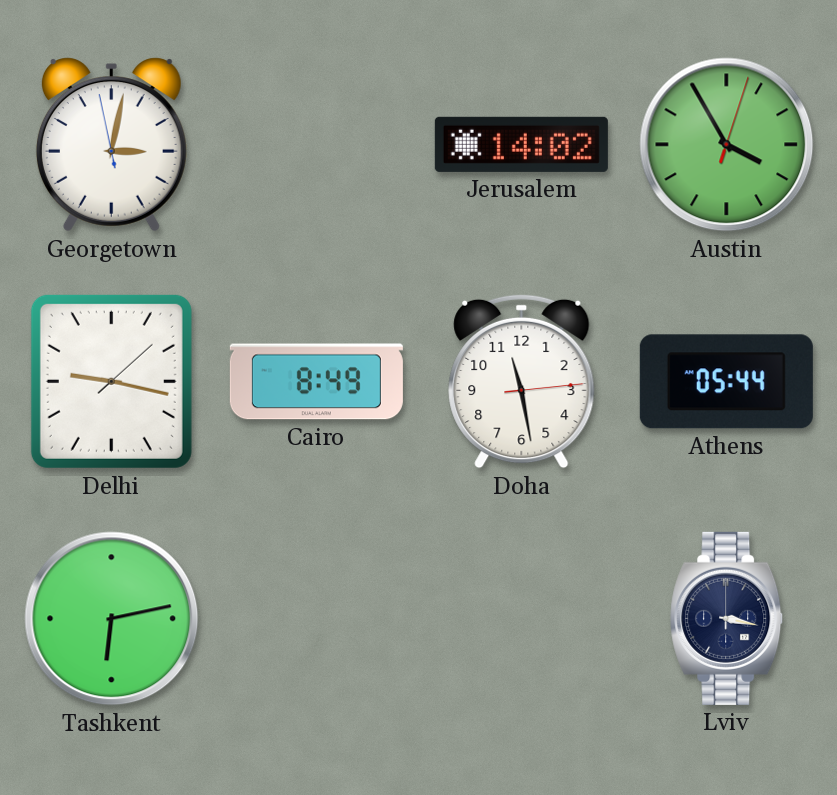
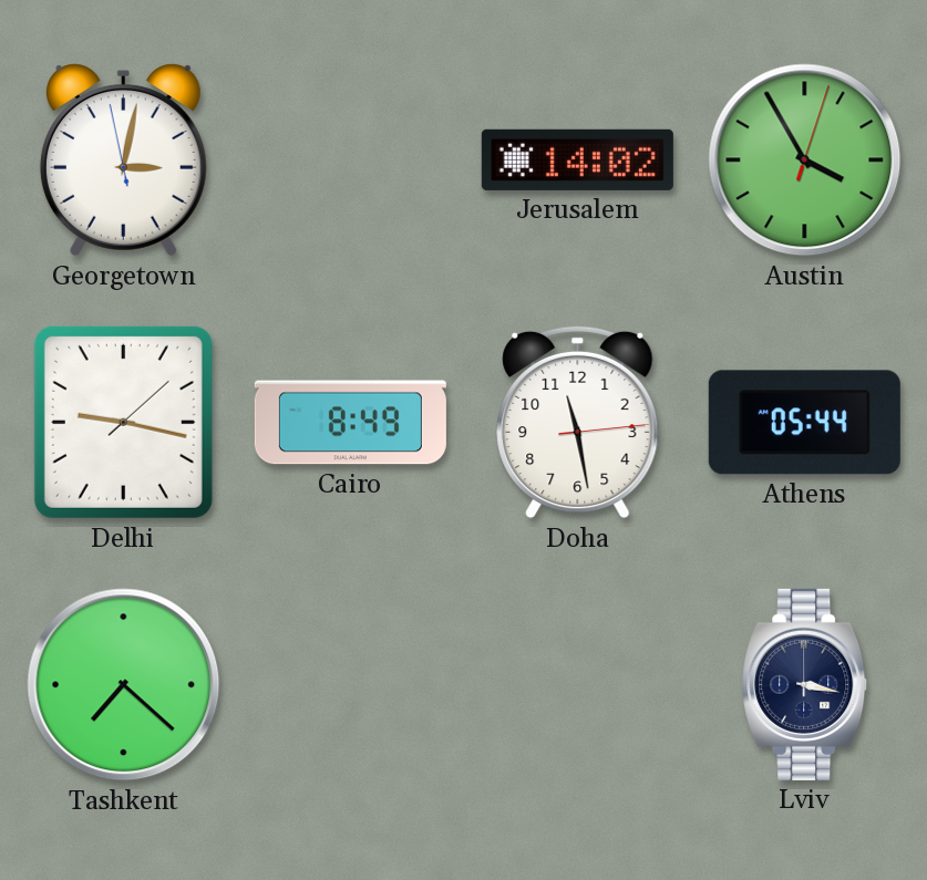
Tashkent: 6:13 -> 7:22
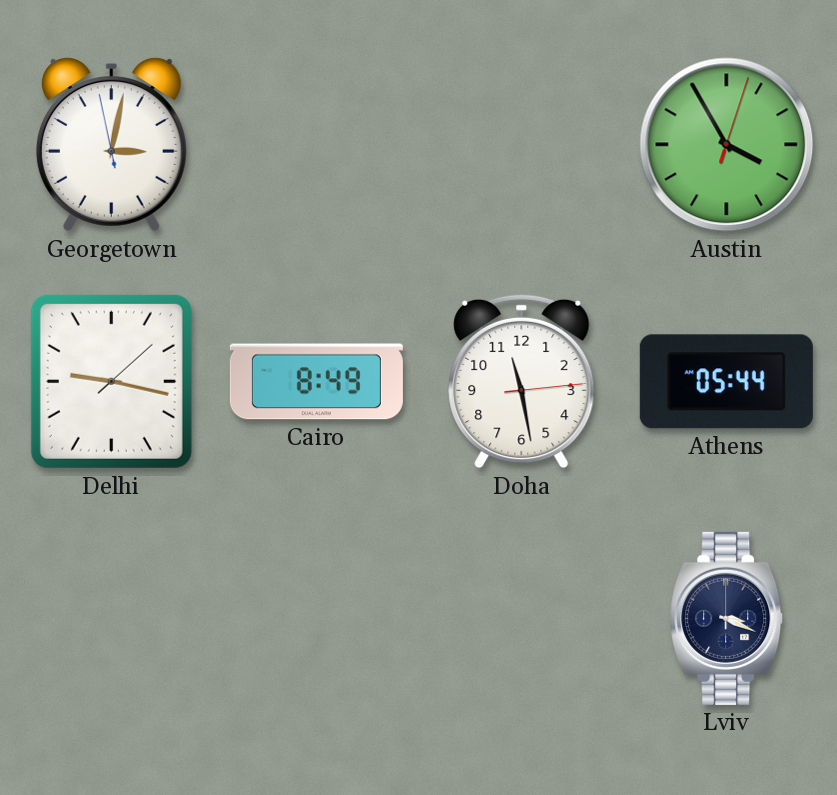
Jerusalem: 14:02 -> none
Tashkent: 7:22 -> none
Lviv: 3:17 -> 3:19
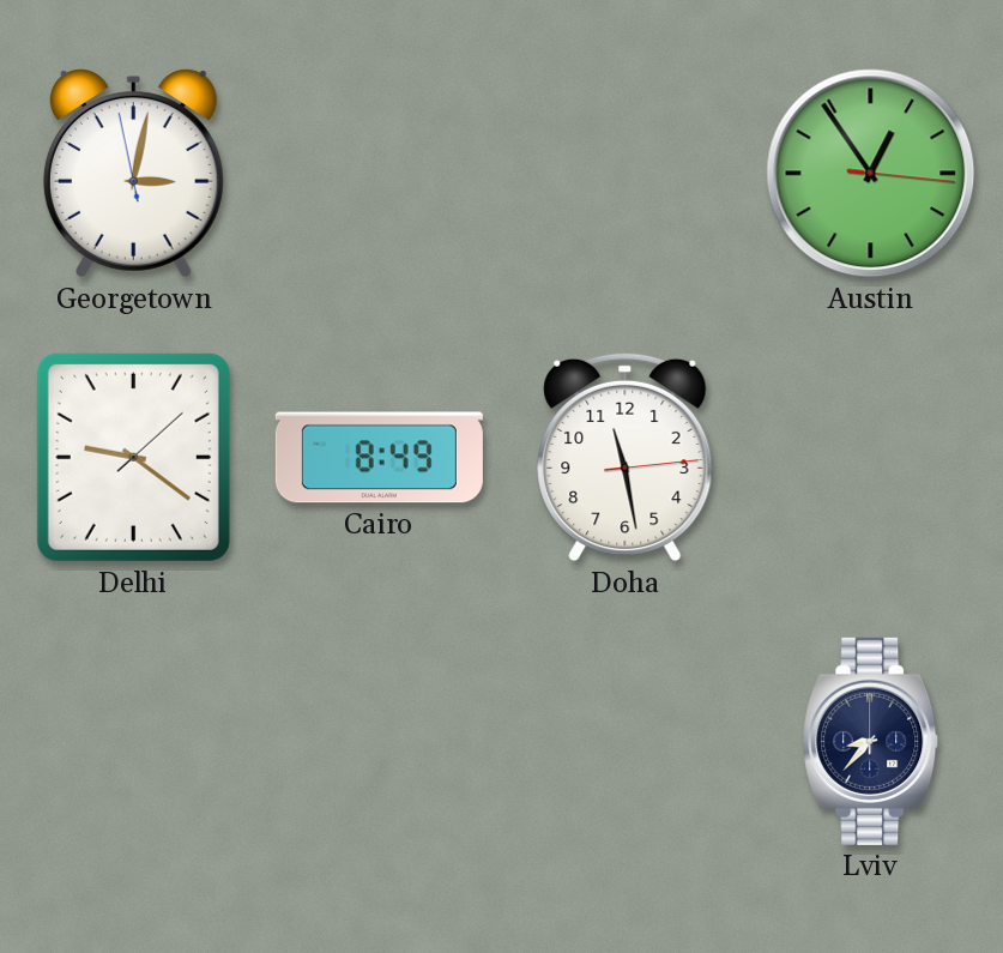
Austin: 3:55 -> 12:54
Delhi: 9:17 -> 9:21
Athens: 05:44 -> none
Lviv: 3:19 -> 8:37
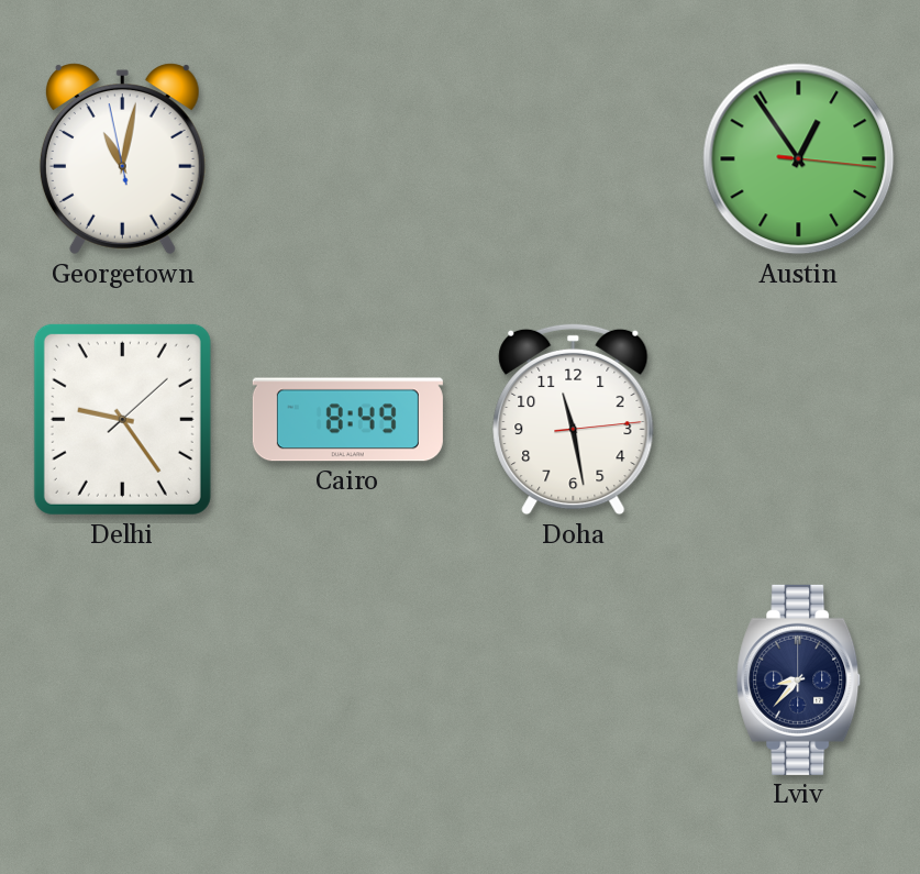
Georgetown: 3:01 -> 11:01
Delhi: 9:21 -> 9:24
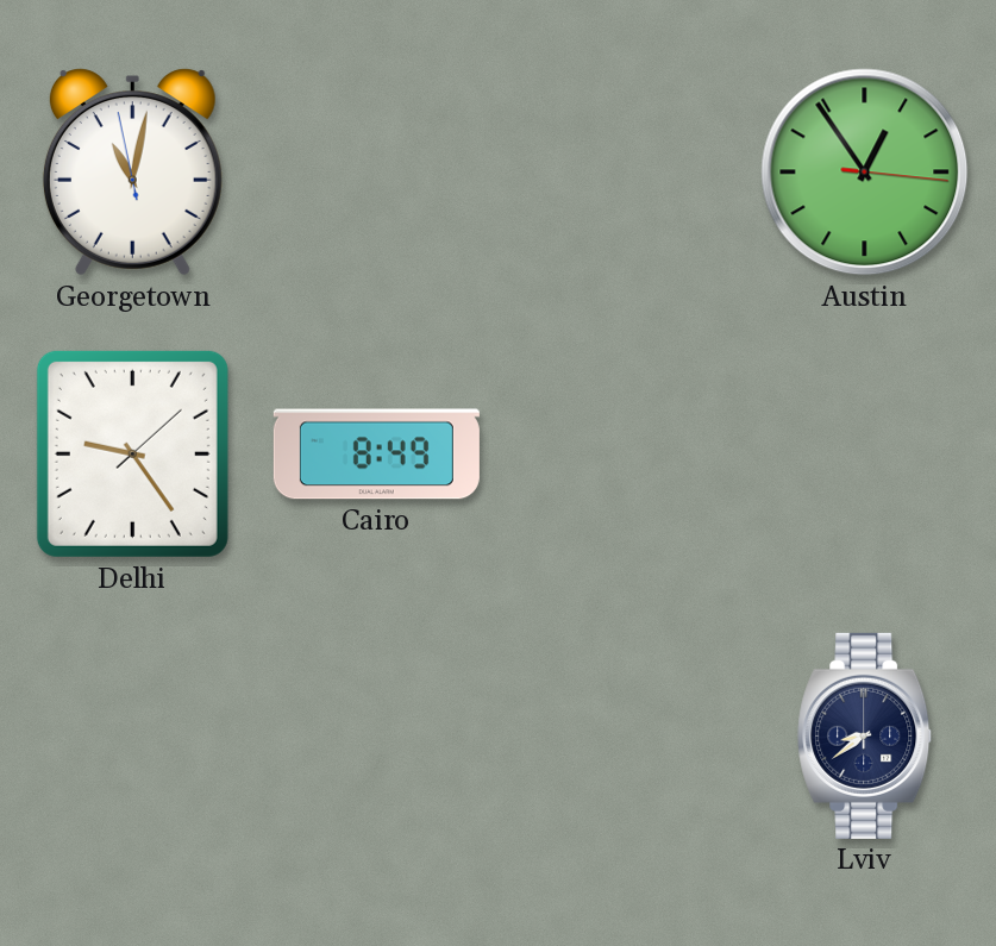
Doha: 11:28 -> none
Lviv: 8:37 -> 8:39
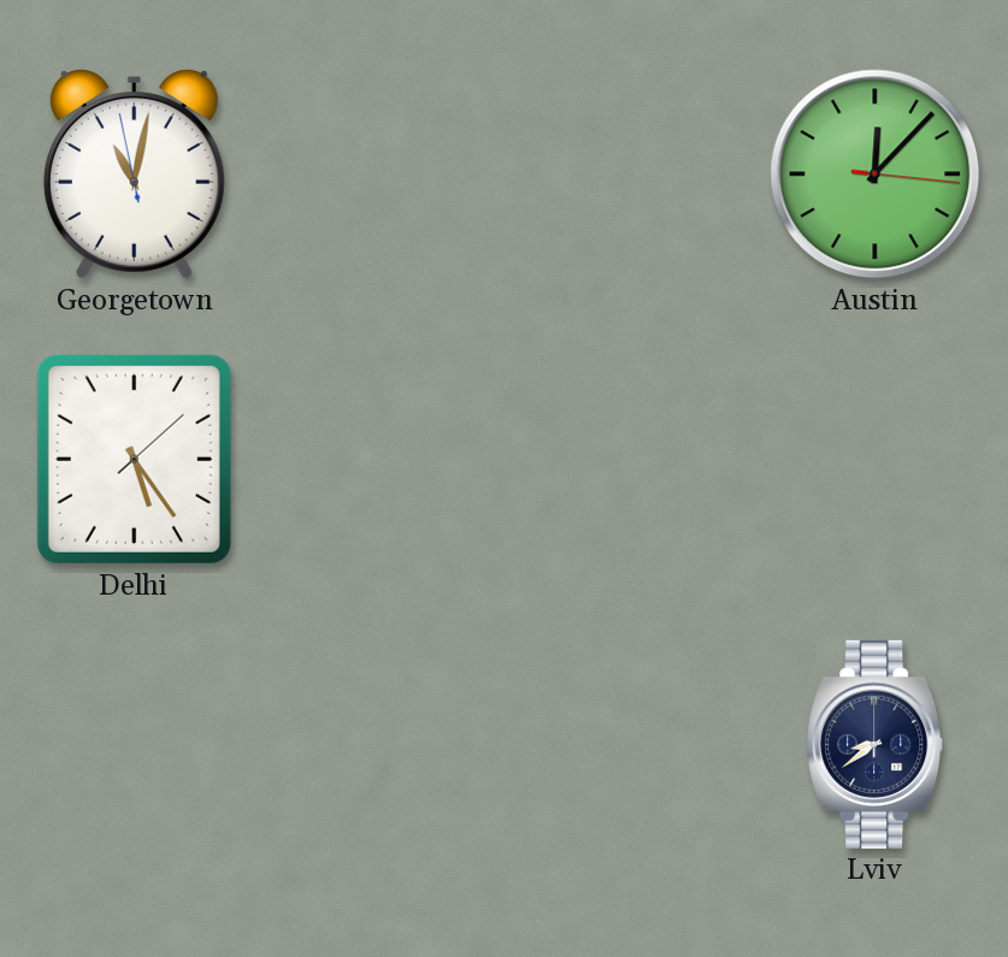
Austin: 12:54 -> 12:07
Delhi: 9:24 -> 5:24
Cairo: 8:49 -> none
